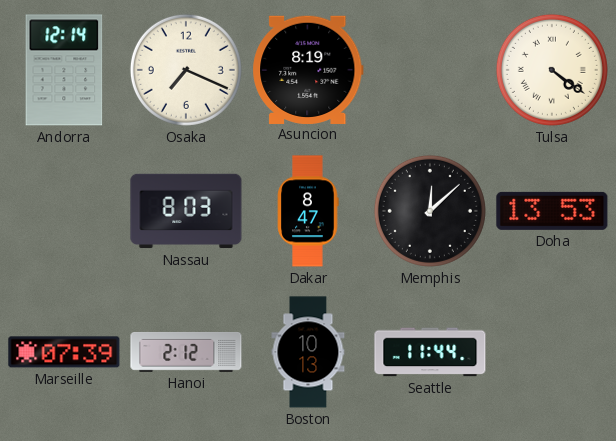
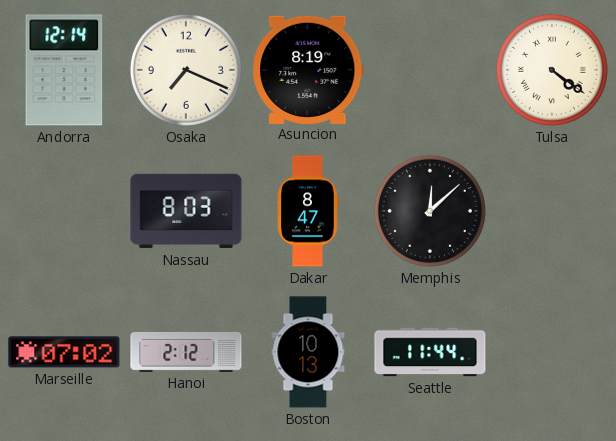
Doha: 13:53 -> none
Marseille: 07:39 -> 07:02
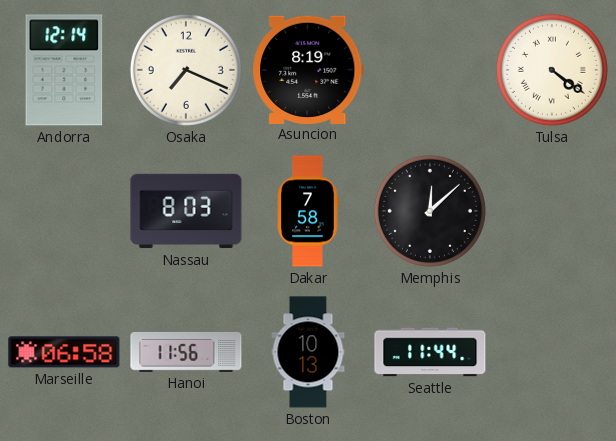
Dakar: 8:47 -> 7:58
Marseille: 07:02 -> 06:58
Hanoi: 2:12 -> 11:56
